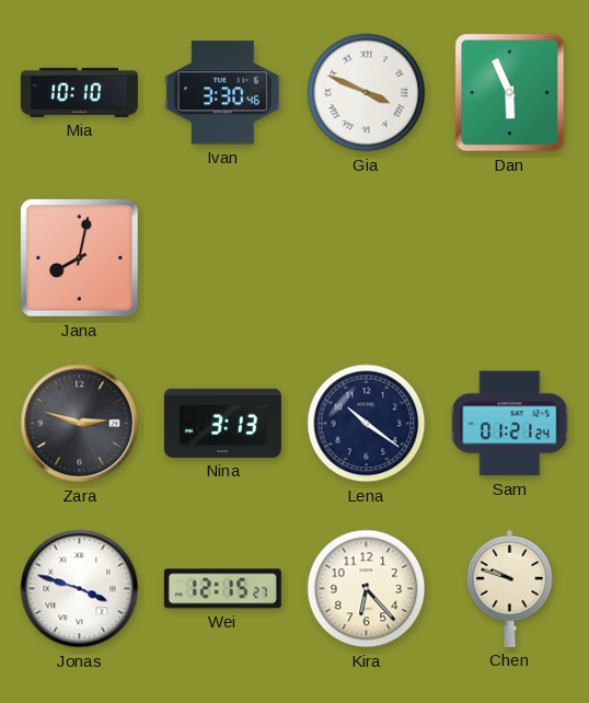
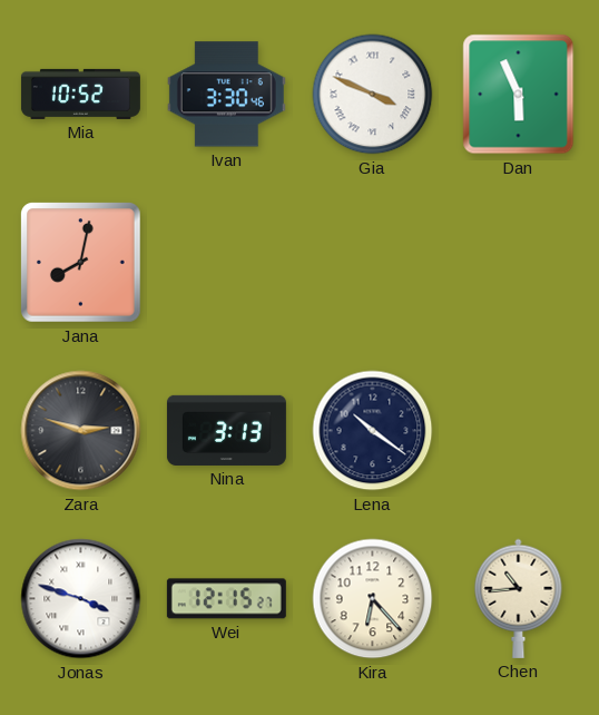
Mia: 10:10 -> 10:52
Sam: 01:21 -> none
Chen: 9:48 -> 10:44
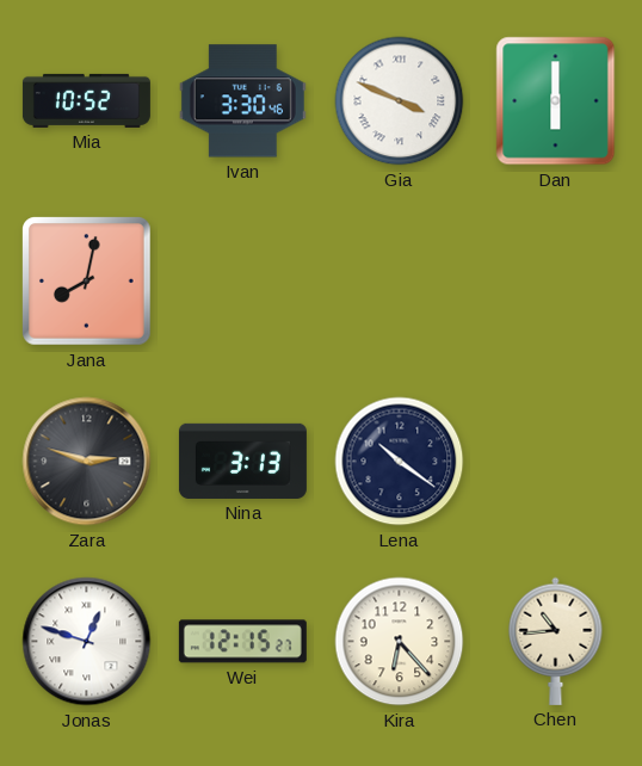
Dan: 5:56 -> 6:00
Jonas: 3:48 -> 12:48
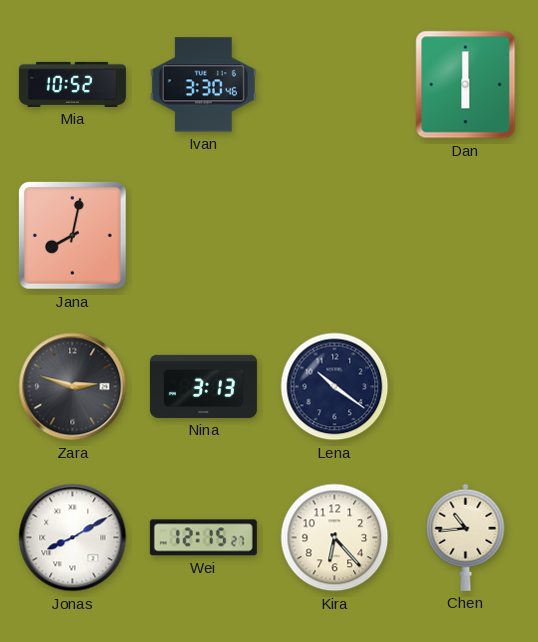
Gia: 3:49 -> none
Jonas: 12:48 -> 8:10
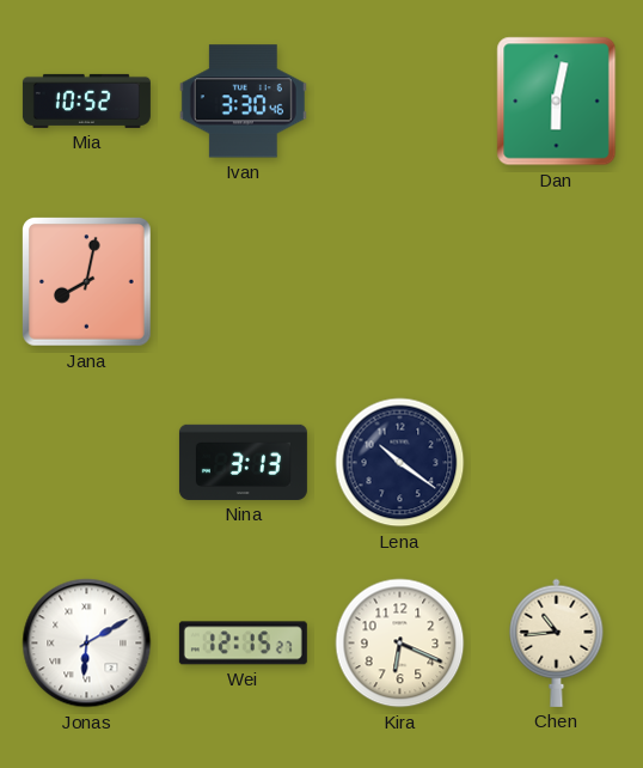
Dan: 6:00 -> 6:02
Zara: 2:48 -> none
Jonas: 8:10 -> 6:10
Kira: 6:23 -> 6:19
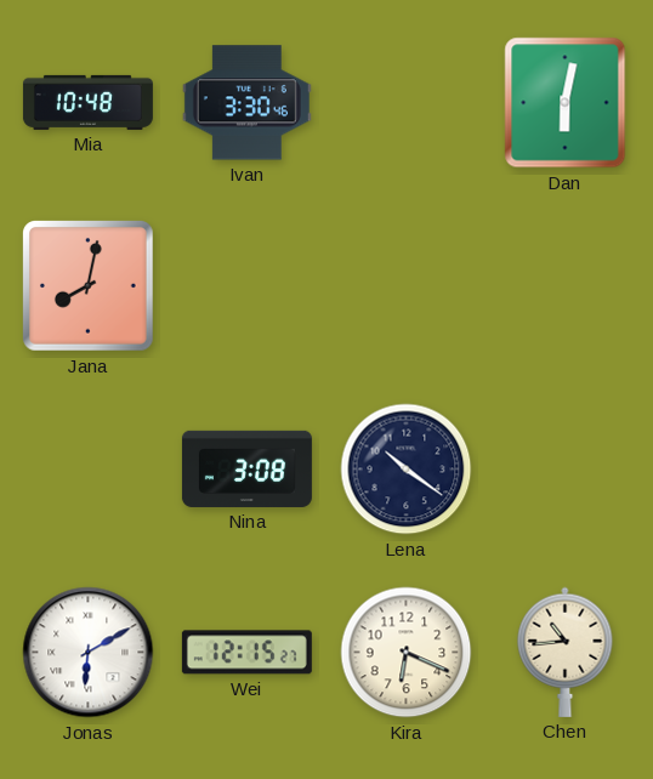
Mia: 10:52 -> 10:48
Nina: 3:13 -> 3:08
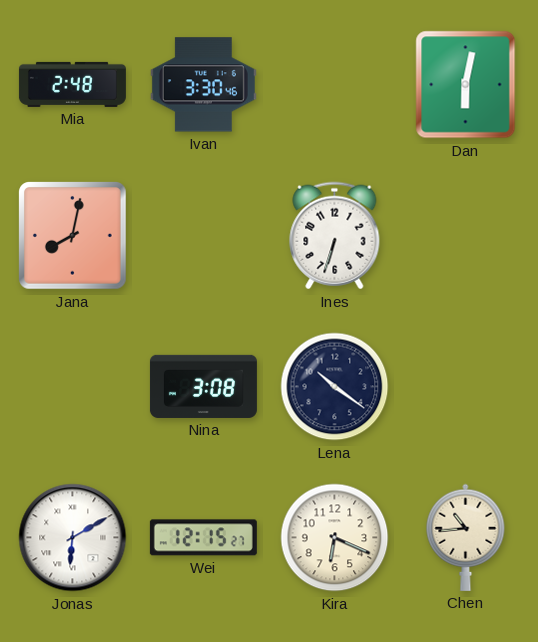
Mia: 10:48 -> 2:48
Ines: none -> 6:33
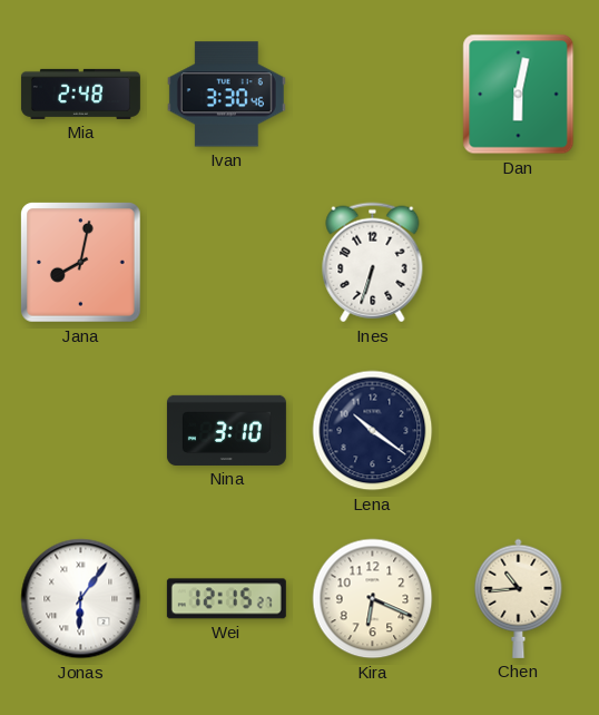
Nina: 3:08 -> 3:10
Jonas: 6:10 -> 6:06
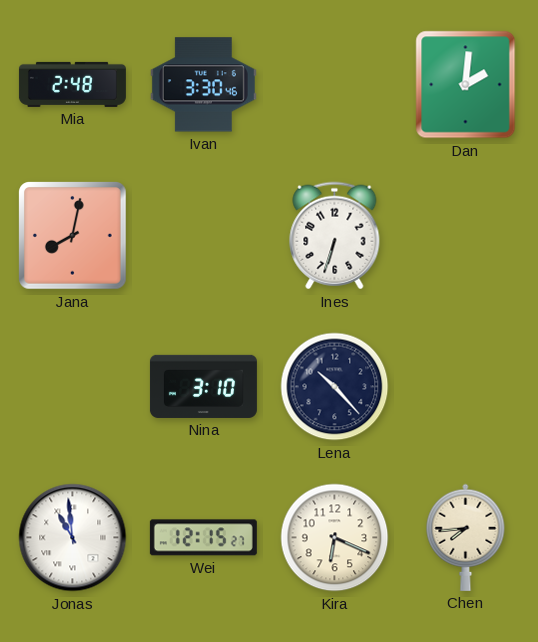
Dan: 6:02 -> 2:01
Lena: 10:21 -> 10:23
Jonas: 6:06 -> 10:59
Chen: 10:44 -> 7:44
